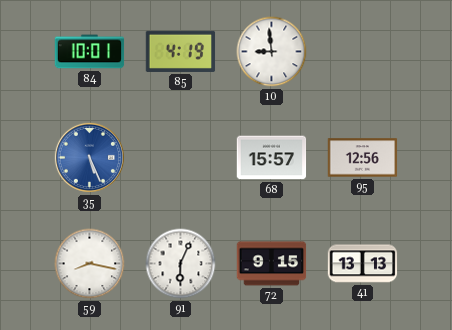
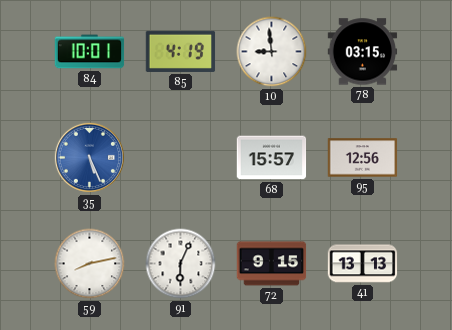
78: none -> 03:15
59: 8:17 -> 8:13
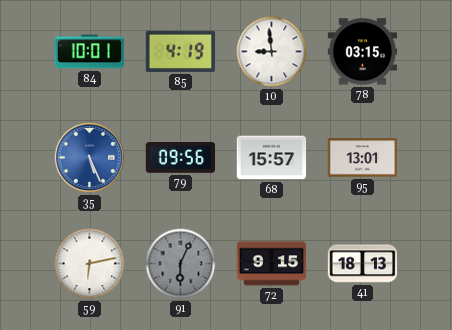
79: none -> 09:56
95: 12:56 -> 13:01
59: 8:13 -> 6:13
91 dial: white -> grey
41: 13:13 -> 18:13
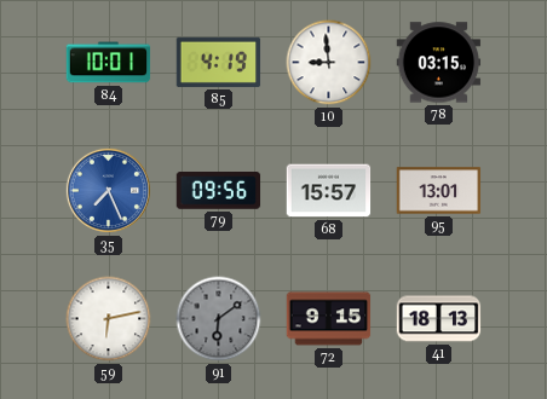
35: 5:26 -> 7:26
91: 6:04 -> 6:09
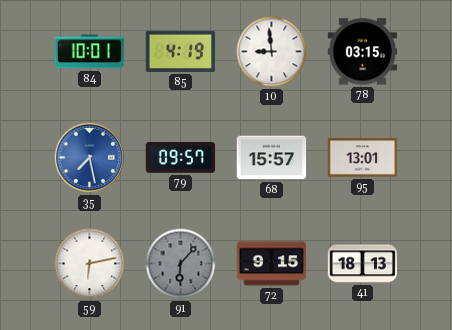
35: 7:26 -> 7:28
79: 09:56 -> 09:57
91: 6:09 -> 6:07
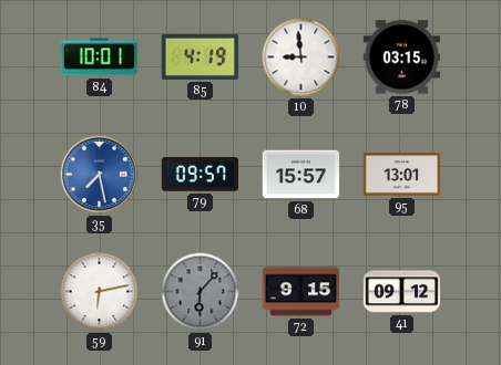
41: 18:13 -> 09:12
